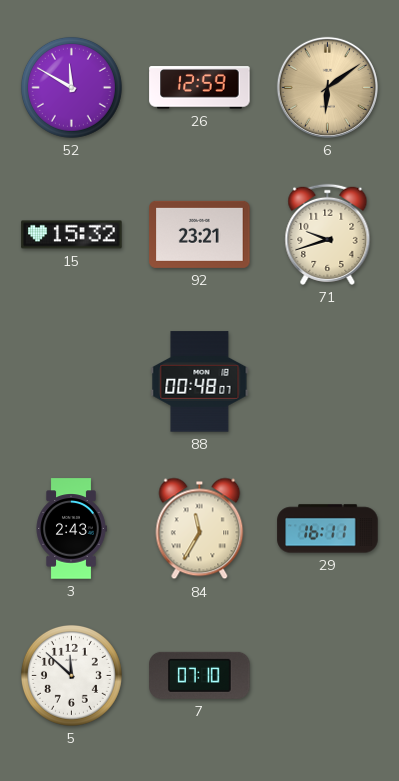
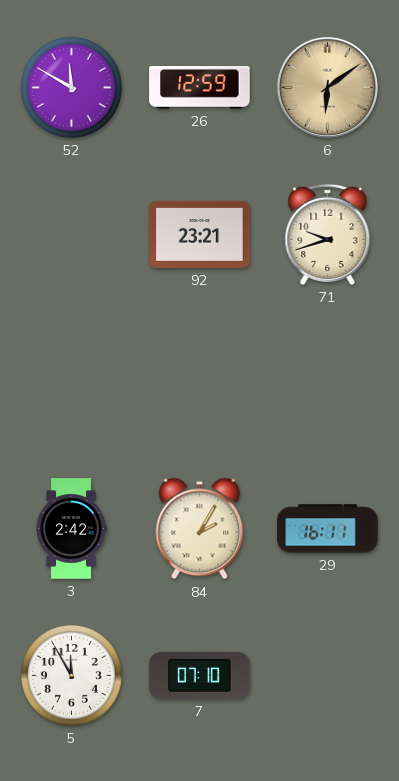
15: 15:32 -> none
88: 00:48 -> none
3: 2:43 -> 2:42
84: 11:35 -> 2:05
5: 11:52 -> 11:55
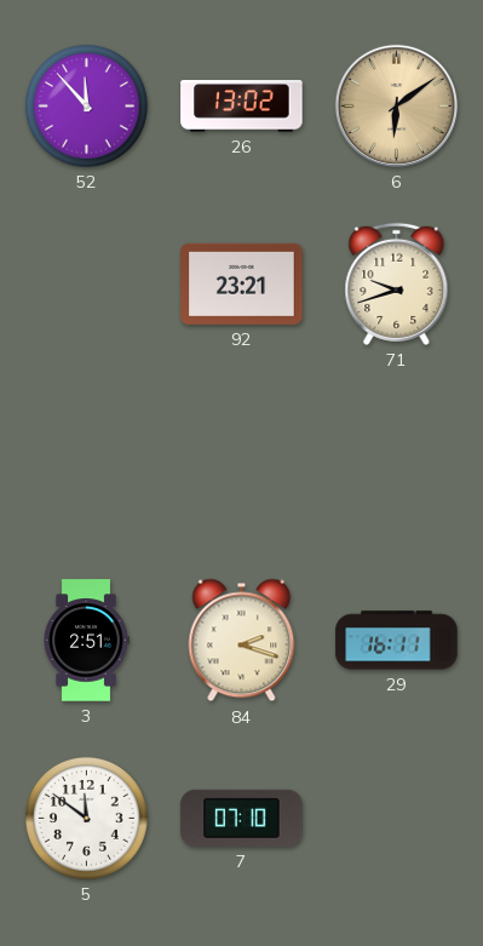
52: 11:50 -> 11:53
26: 12:59 -> 13:02
3: 2:42 -> 2:51
84: 2:05 -> 2:18
5: 11:55 -> 11:51
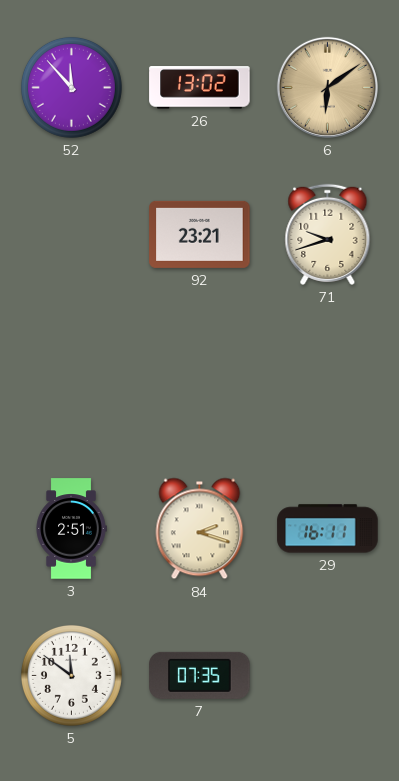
7: 07:10 -> 07:35
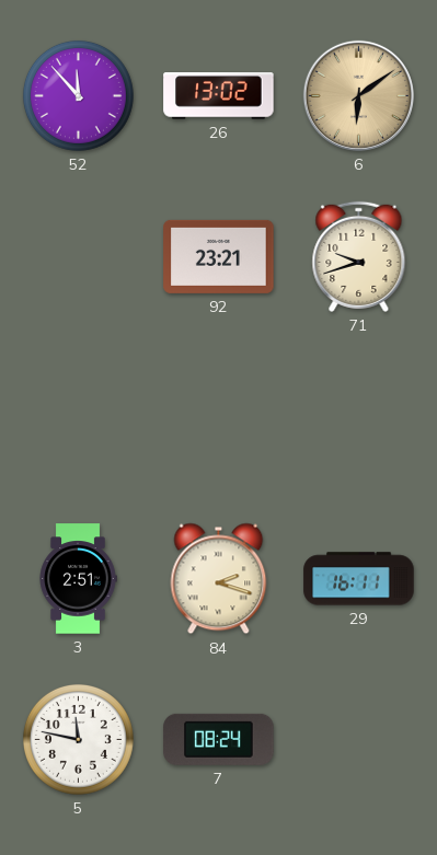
5: 11:51 -> 11:47
7: 07:35 -> 08:24
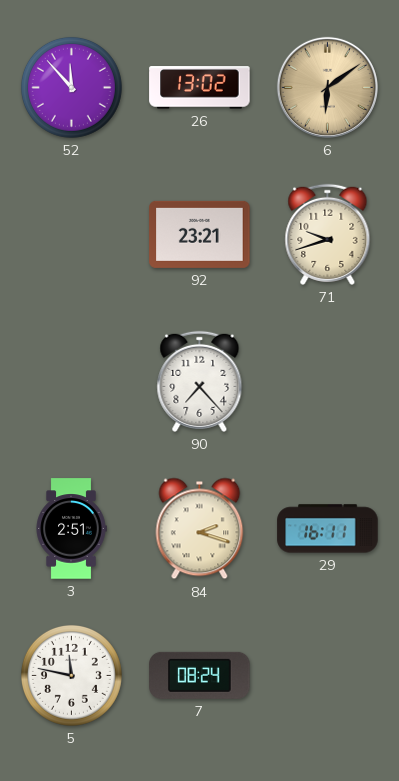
90: none -> 7:23
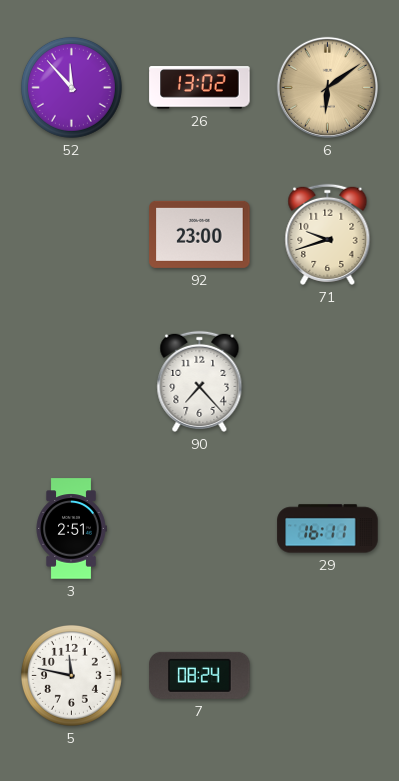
92: 23:21 -> 23:00
84: 2:18 -> none
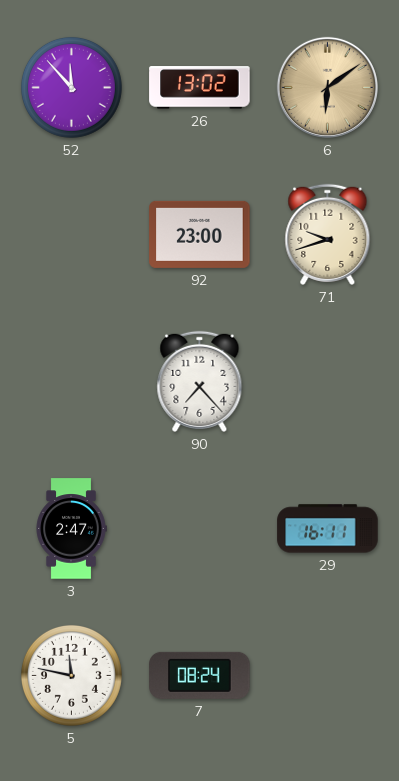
3: 2:51 -> 2:47
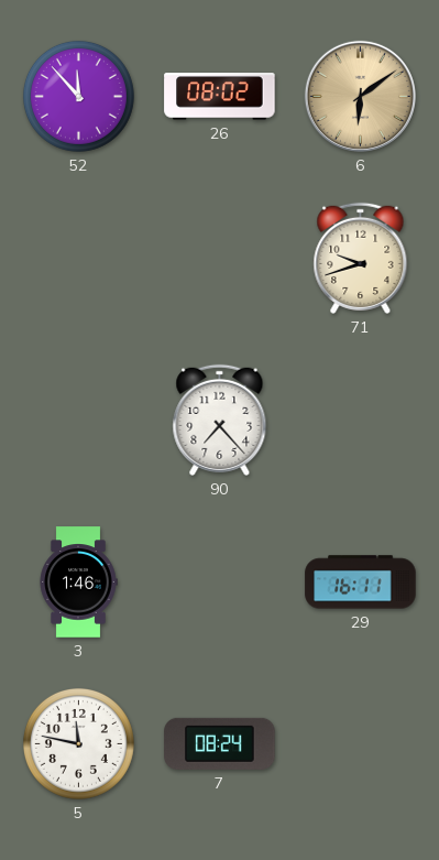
26: 13:02 -> 08:02
92: 23:00 -> none
3: 2:47 -> 1:46
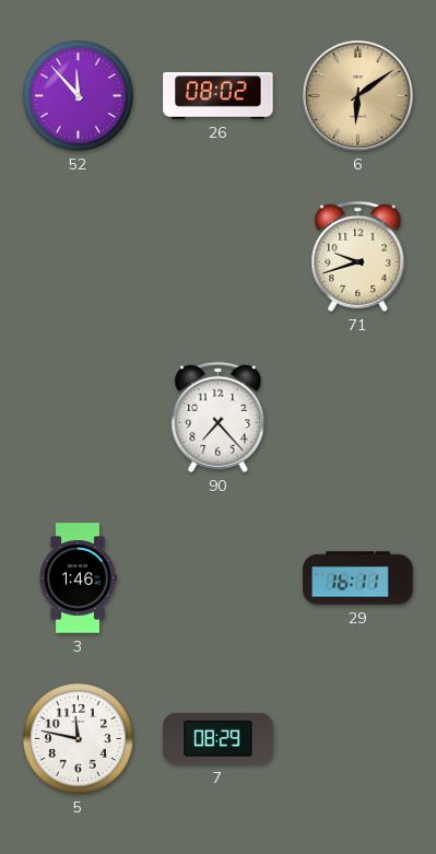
7: 08:24 -> 08:29
